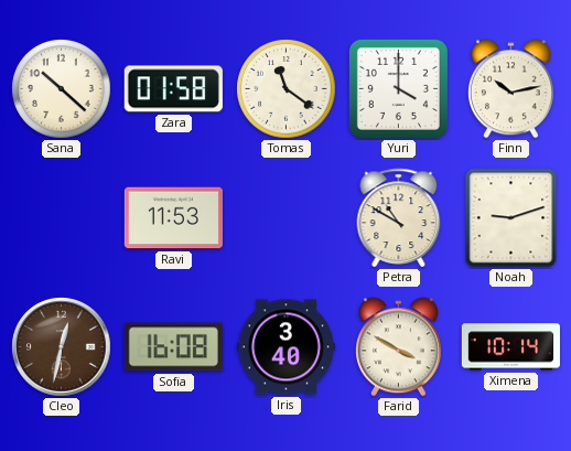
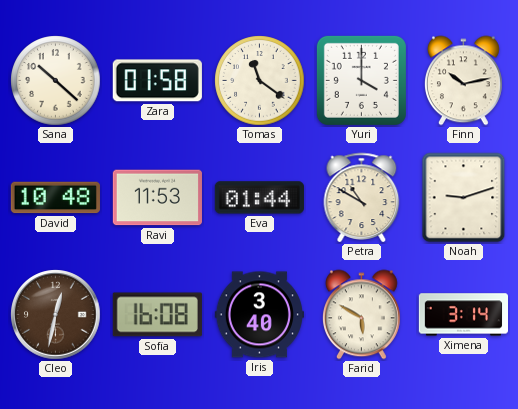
David: none -> 10:48
Eva: none -> 01:44
Farid: 3:50 -> 5:50
Ximena: 10:14 -> 3:14
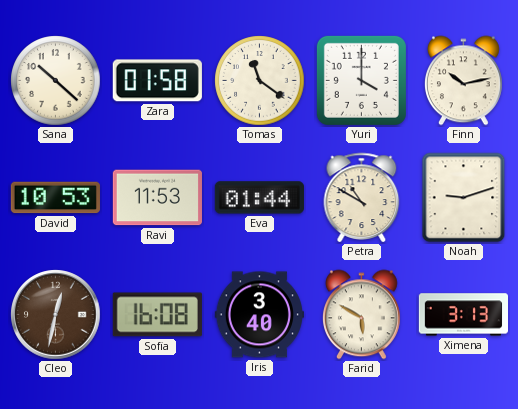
David: 10:48 -> 10:53
Ximena: 3:14 -> 3:13
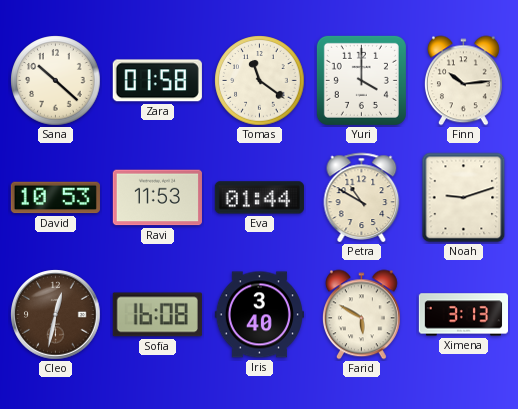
Finn: 10:13 -> 10:14
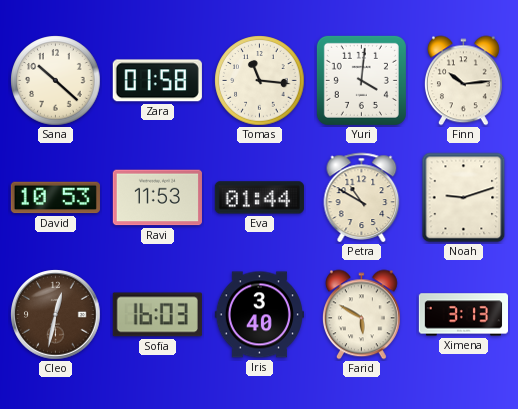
Tomas: 11:21 -> 11:16
Yuri: 4:00 -> 4:01
Sofia: 16:08 -> 16:03
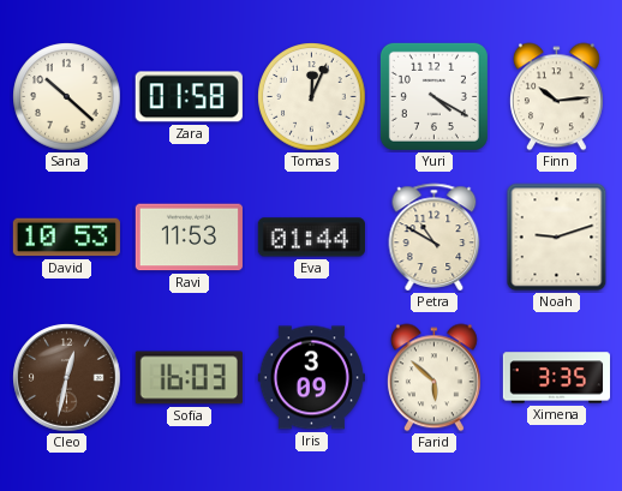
Tomas: 11:16 -> 12:04
Yuri: 4:01 -> 4:20
Iris: 3:40 -> 3:09
Farid: 5:50 -> 5:52
Ximena: 3:13 -> 3:35
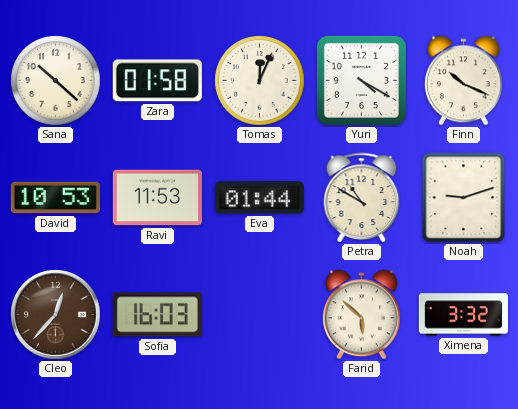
Finn: 10:14 -> 10:19
Cleo: 12:32 -> 12:37
Iris: 3:09 -> none
Ximena: 3:35 -> 3:32
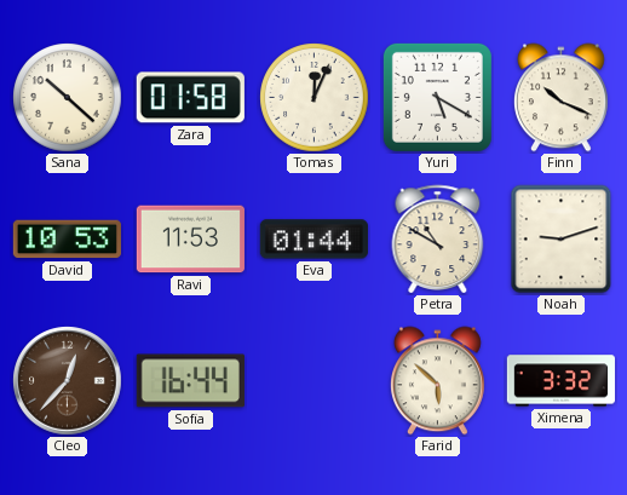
Yuri: 4:20 -> 5:20
Sofia: 16:03 -> 16:44
